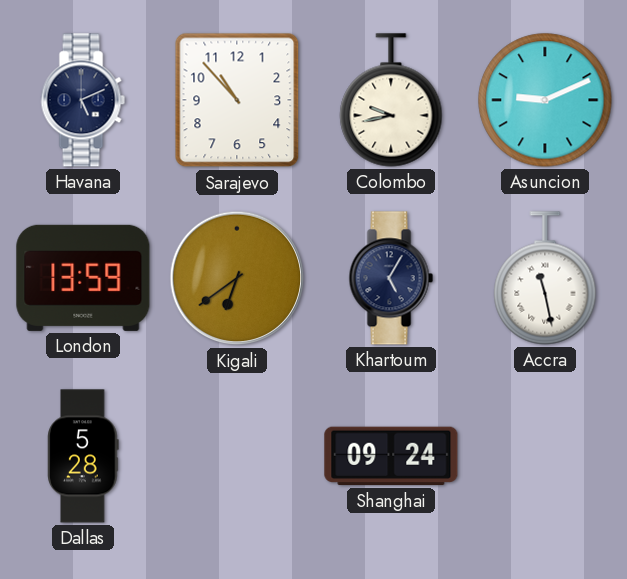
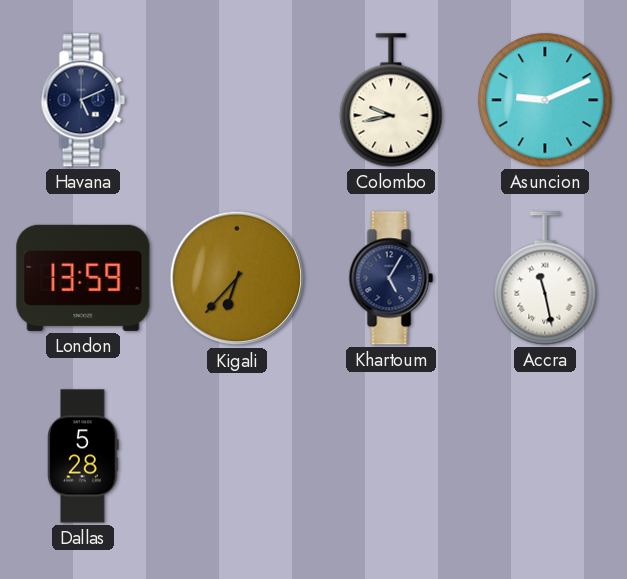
Sarajevo: 10:53 -> none
Kigali: 6:39 -> 6:37
Shanghai: 09:24 -> none
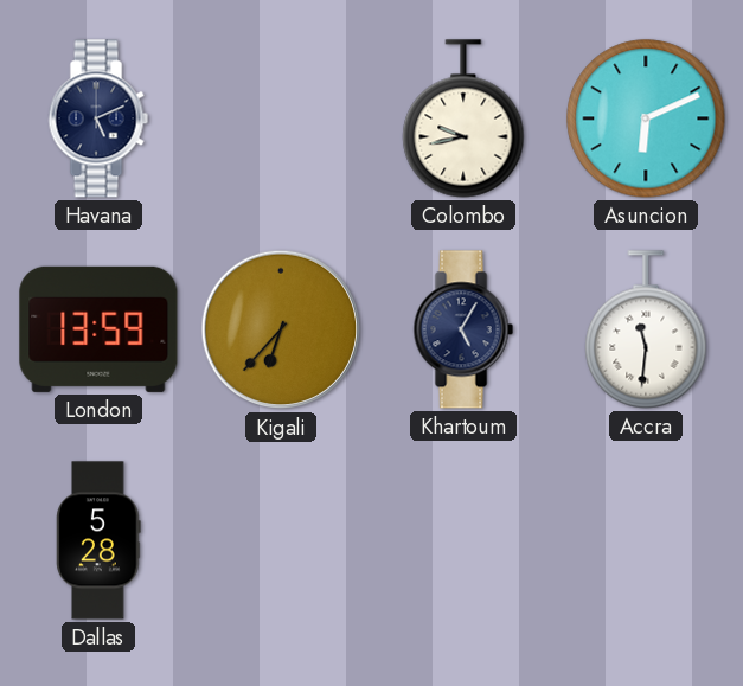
Asuncion: 9:11 -> 6:11
Accra: 11:28 -> 11:31
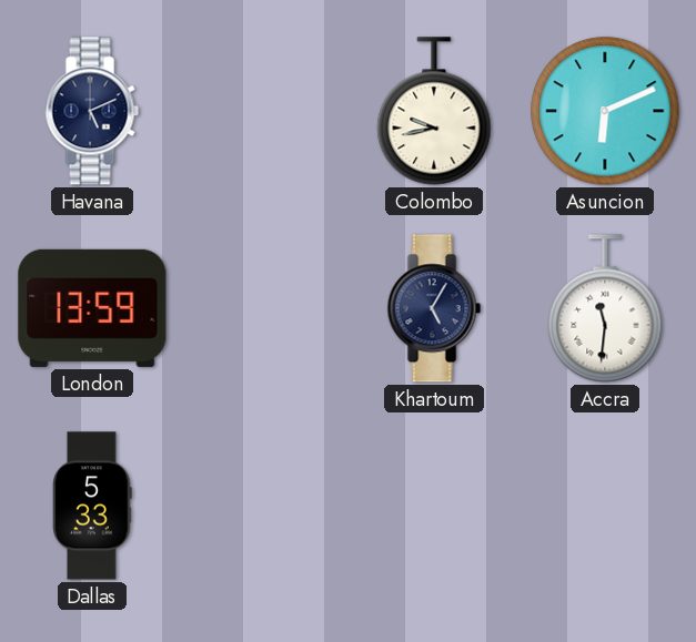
Kigali: 6:37 -> none
Dallas: 5:28 -> 5:33
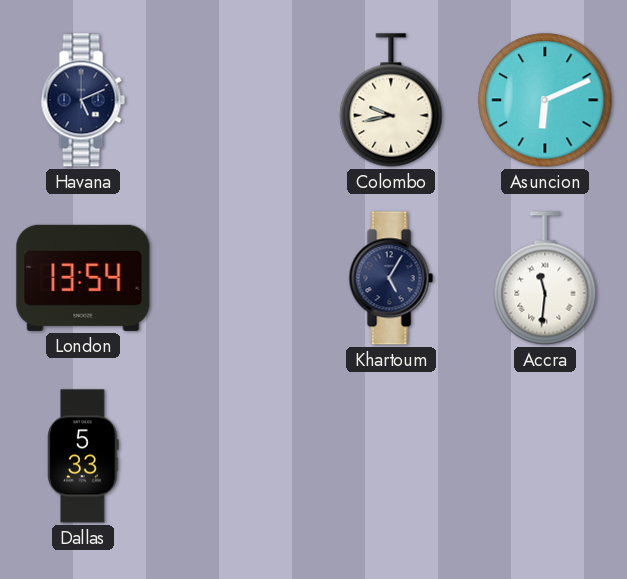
London: 13:59 -> 13:54
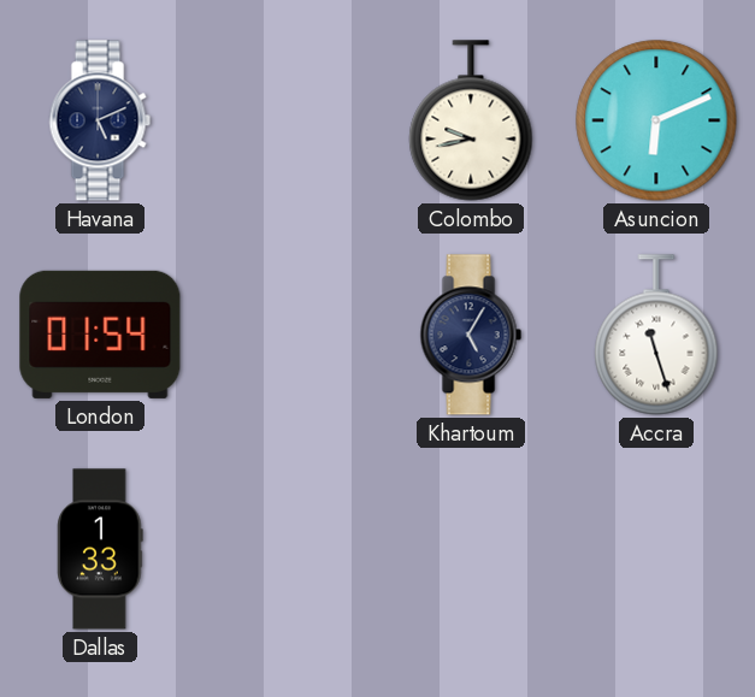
London: 13:54 -> 01:54
Accra: 11:31 -> 11:27
Dallas: 5:33 -> 1:33
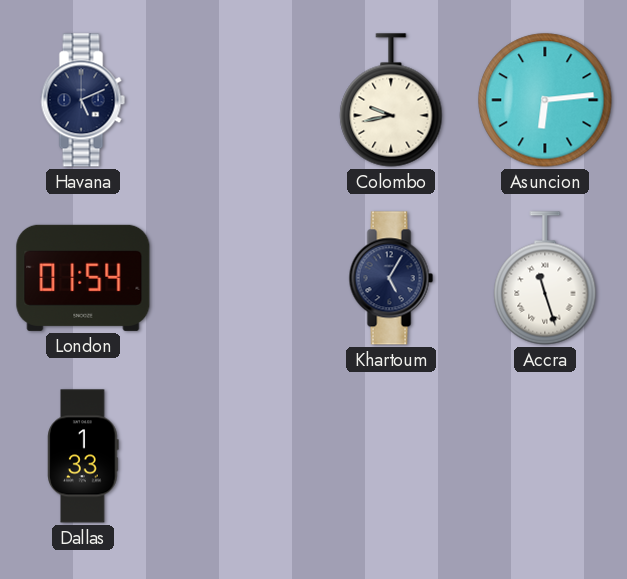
Asuncion: 6:11 -> 6:14
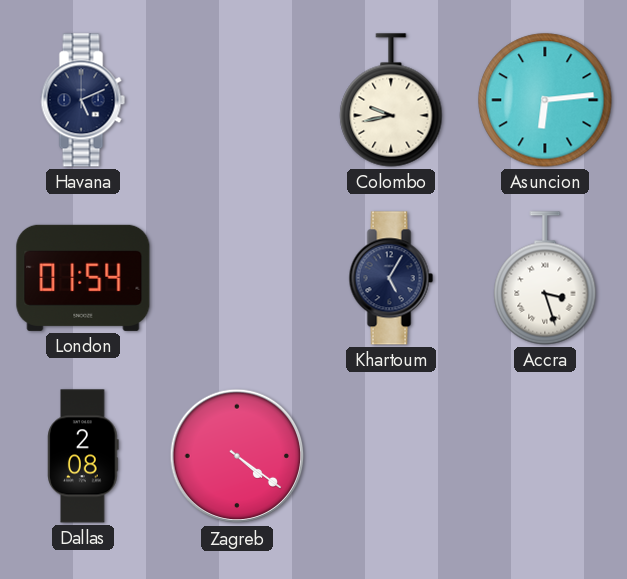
Accra: 11:27 -> 3:27
Dallas: 1:33 -> 2:08
Zagreb: none -> 4:21
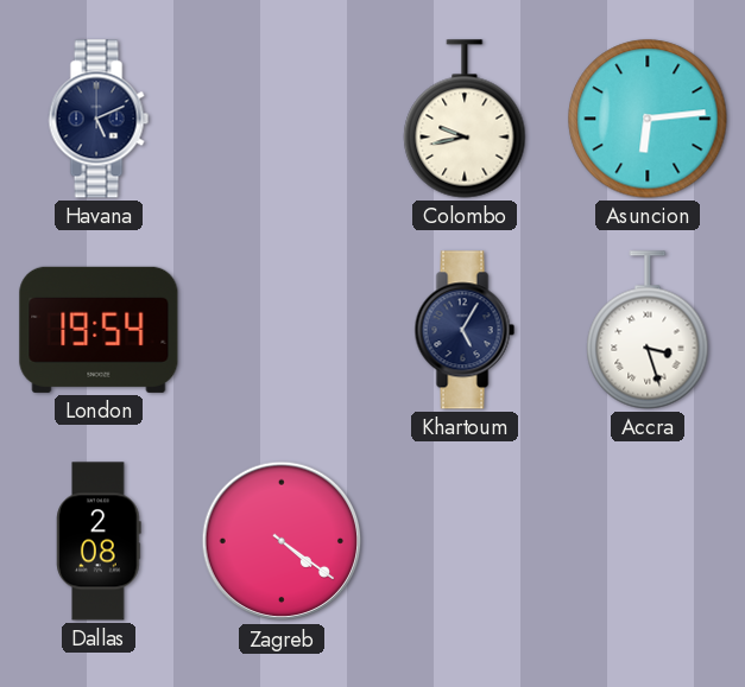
London: 01:54 -> 19:54
